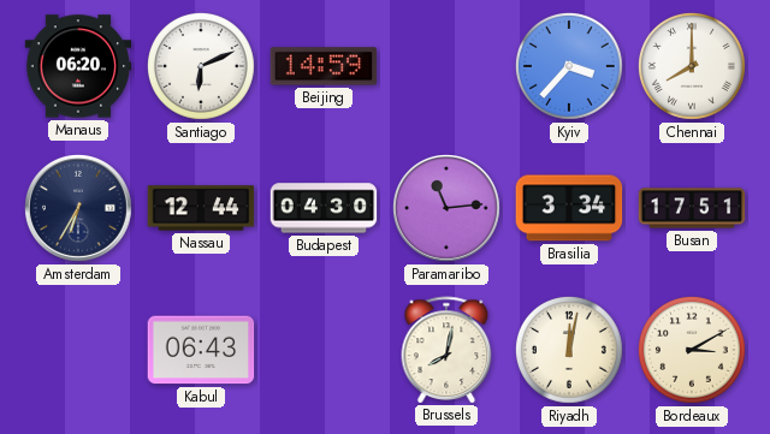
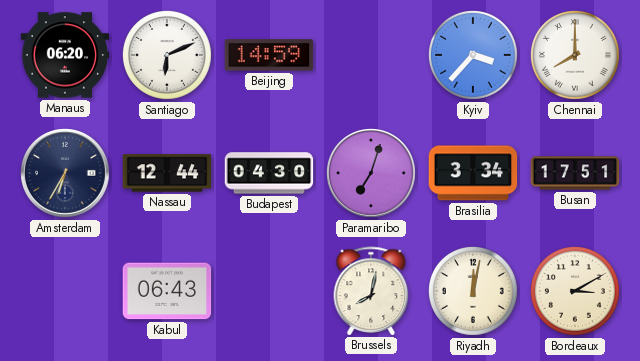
Paramaribo: 11:14 -> 7:03
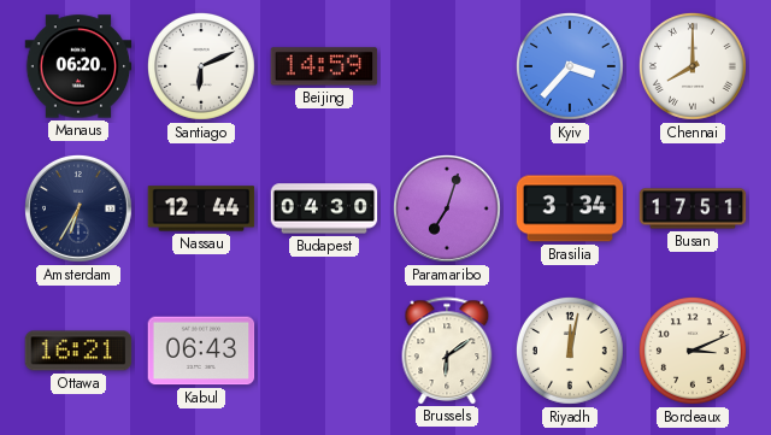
Ottawa: none -> 16:21
Brussels: 8:02 -> 6:09
Bordeaux: 3:10 -> 3:11
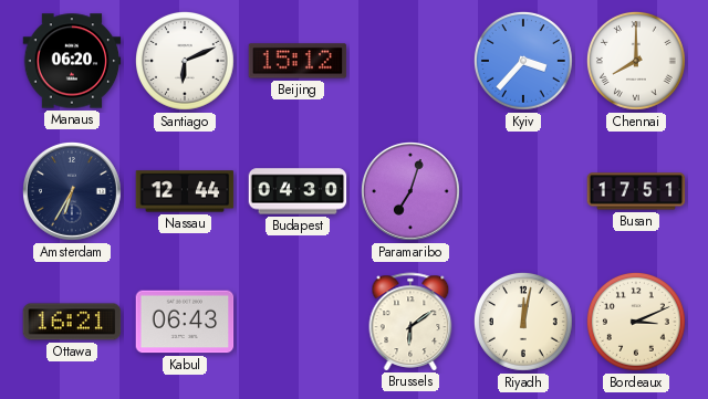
Beijing: 14:59 -> 15:12
Brasilia: 3:34 -> none
